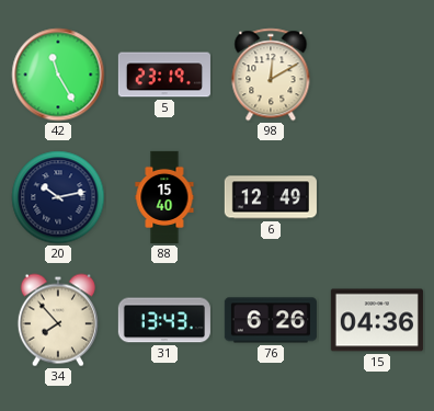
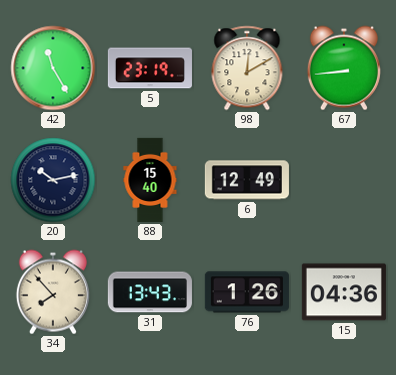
67: none -> 8:44
76: 6:26 -> 1:26
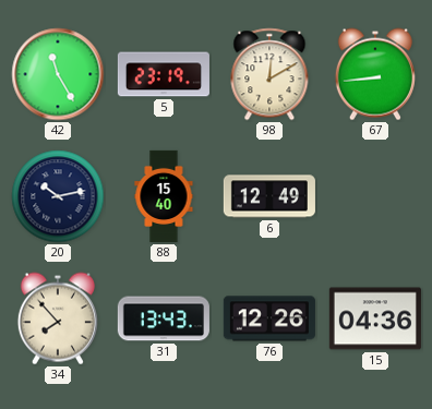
76: 1:26 -> 12:26
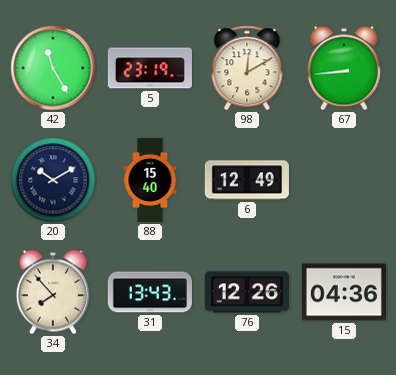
20: 10:13 -> 10:10
